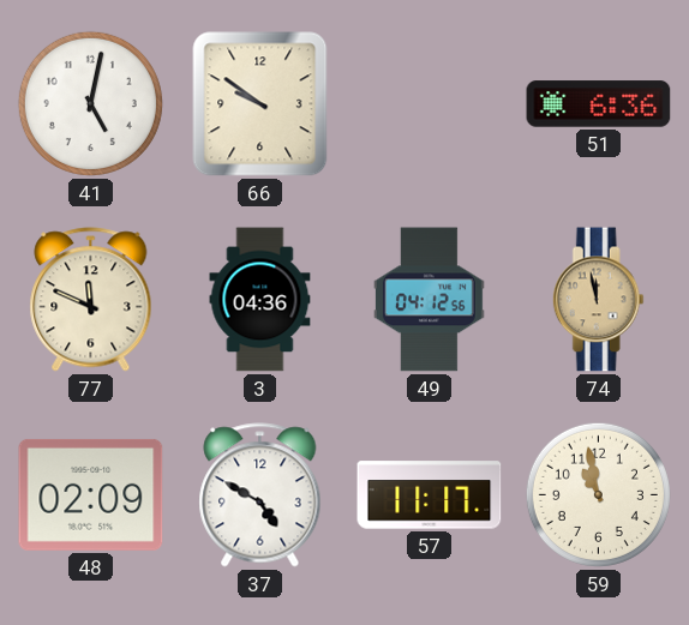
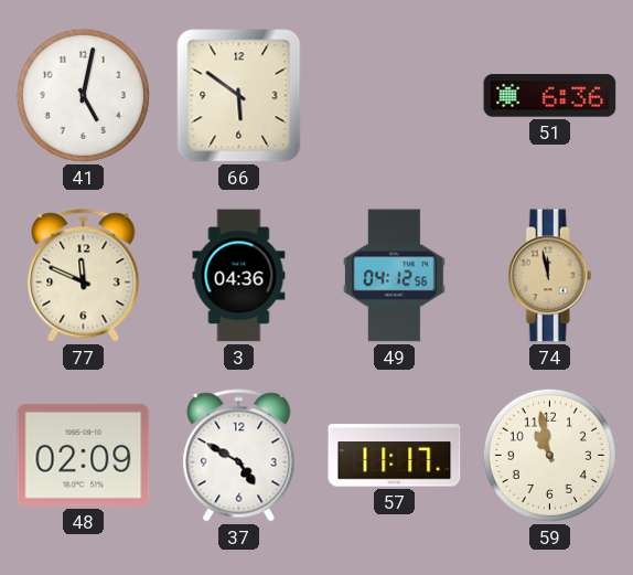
66: 9:51 -> 5:51
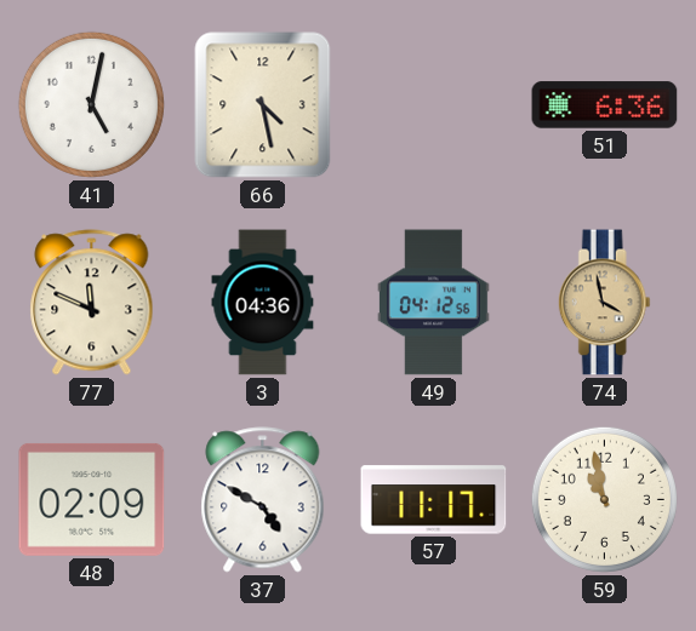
66: 5:51 -> 4:28
74: 11:58 -> 3:58
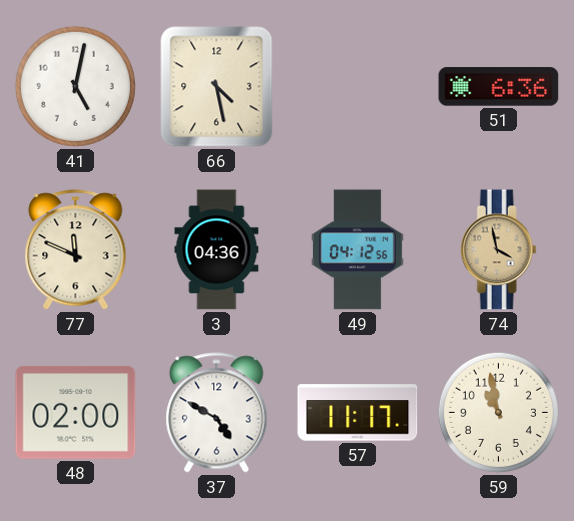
48: 02:09 -> 02:00
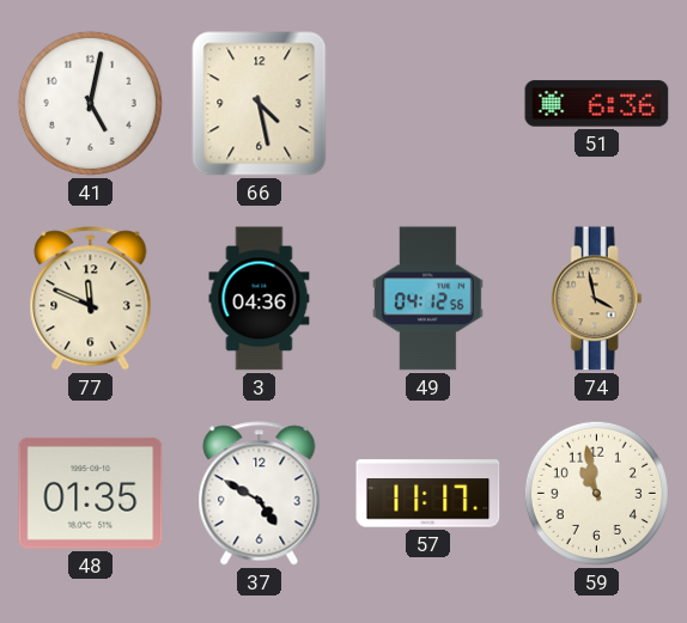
48: 02:00 -> 01:35
